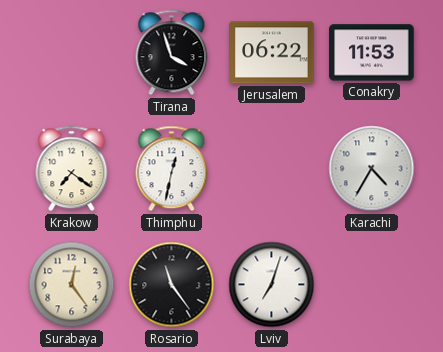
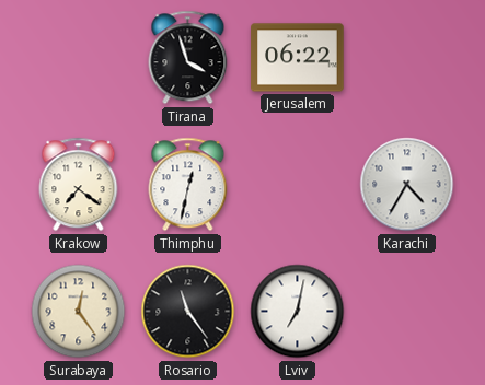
Conakry: 11:53 -> none
Lviv: 7:03 -> 7:02
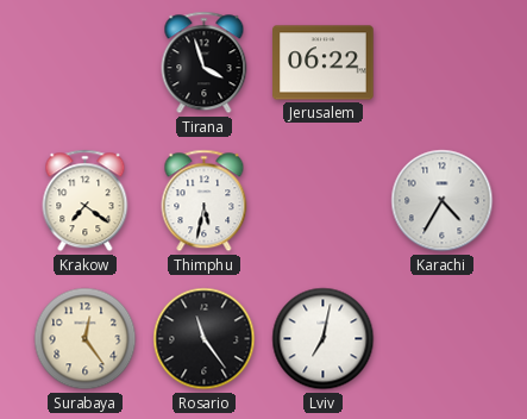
Thimphu: 12:32 -> 5:32
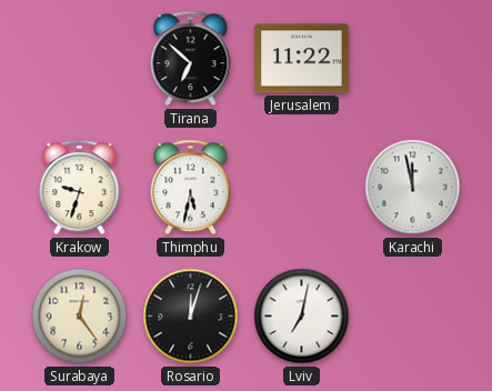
Tirana: 3:57 -> 6:52
Jerusalem: 06:22 -> 11:22
Krakow: 7:21 -> 9:33
Karachi: 4:35 -> 11:58
Rosario: 11:24 -> 12:03
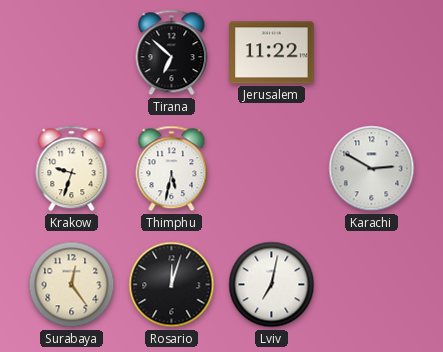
Karachi: 11:58 -> 2:50
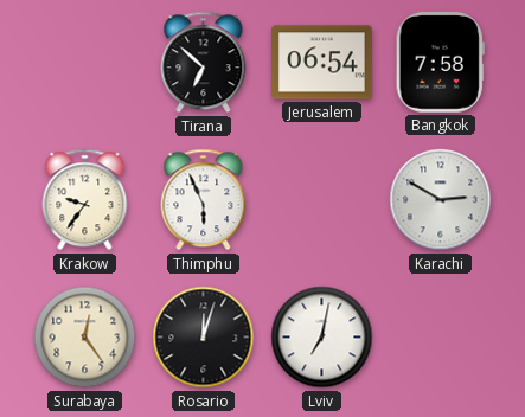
Jerusalem: 11:22 -> 06:54
Bangkok: none -> 7:58
Krakow: 9:33 -> 9:36
Thimphu: 5:32 -> 5:56
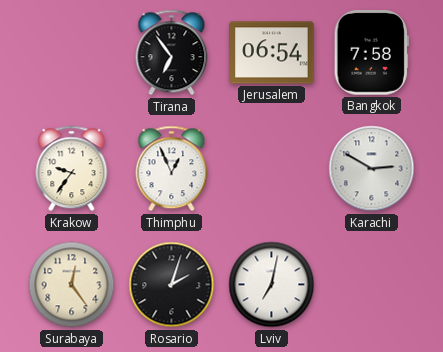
Tirana: 6:52 -> 6:54
Thimphu: 5:56 -> 12:56
Rosario: 12:03 -> 2:03
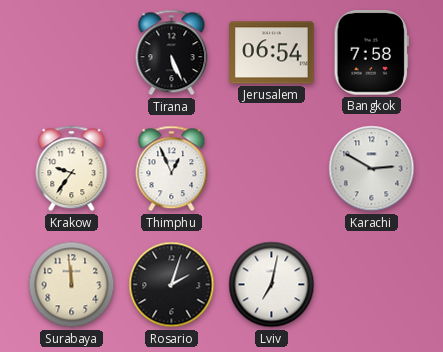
Tirana: 6:54 -> 5:26
Surabaya: 12:24 -> 11:59
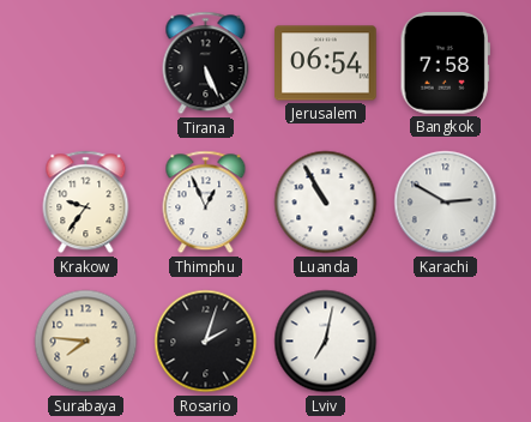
Luanda: none -> 10:55
Surabaya: 11:59 -> 7:46
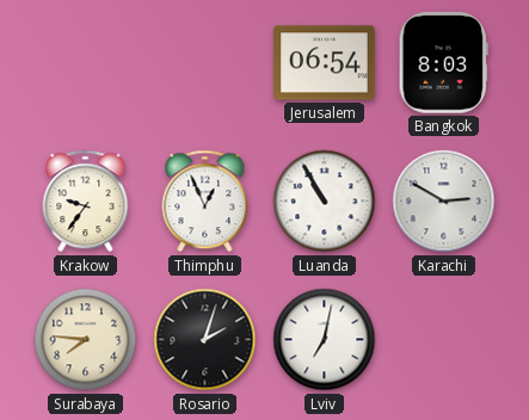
Tirana: 5:26 -> none
Bangkok: 7:58 -> 8:03
